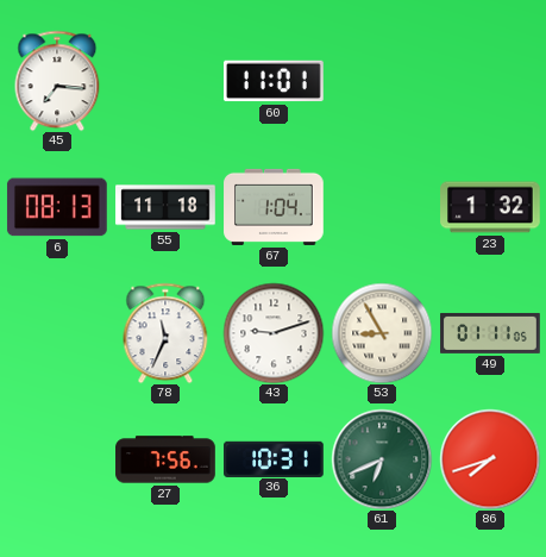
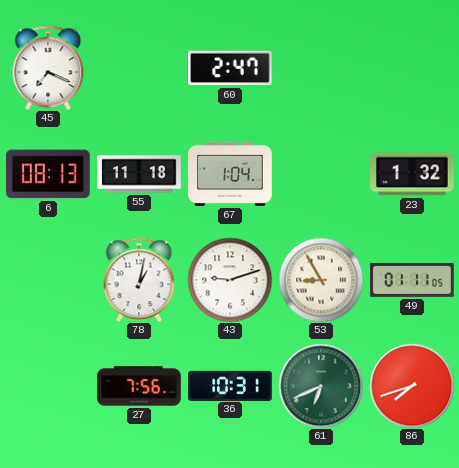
45: 7:16 -> 7:19
60: 11:01 -> 2:47
78: 11:34 -> 1:02
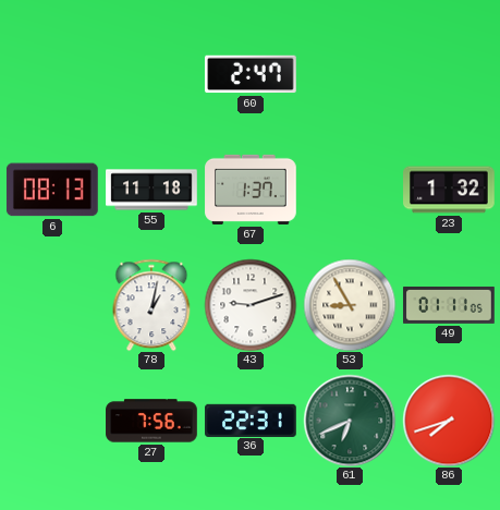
45: 7:19 -> none
67: 1:04 -> 1:37
36: 10:31 -> 22:31
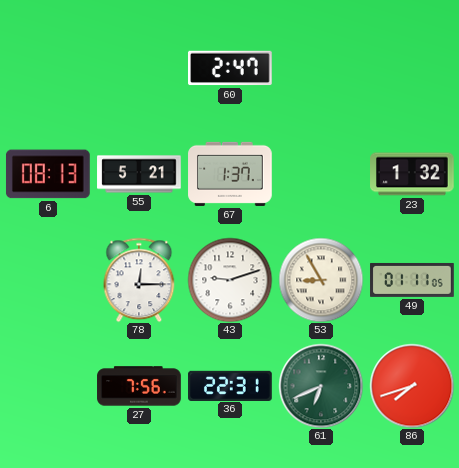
55: 11:18 -> 5:21
78: 1:02 -> 12:15
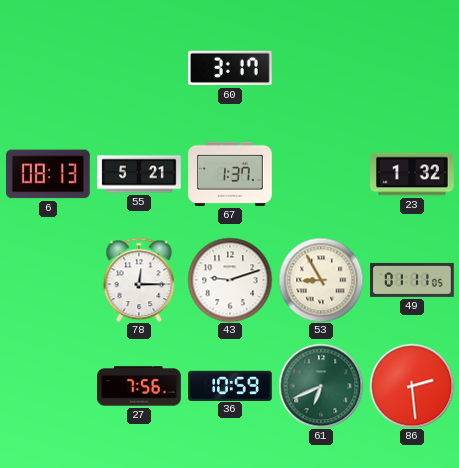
60: 2:47 -> 3:17
36: 22:31 -> 10:59
86: 7:42 -> 2:29
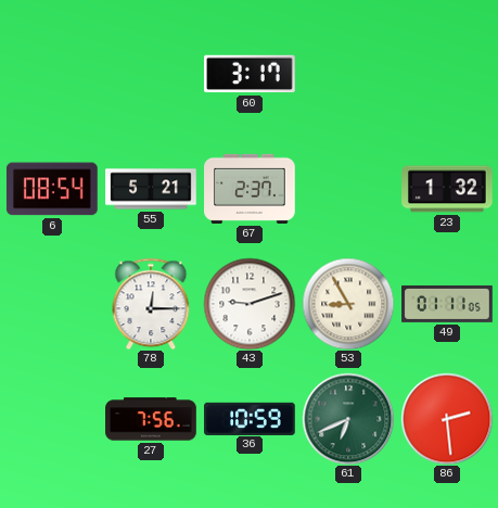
6: 08:13 -> 08:54
67: 1:37 -> 2:37
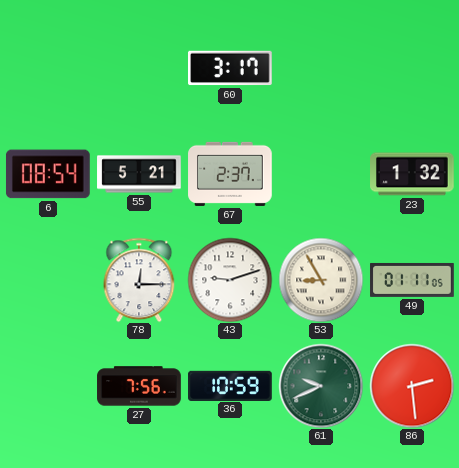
61: 6:41 -> 9:41
